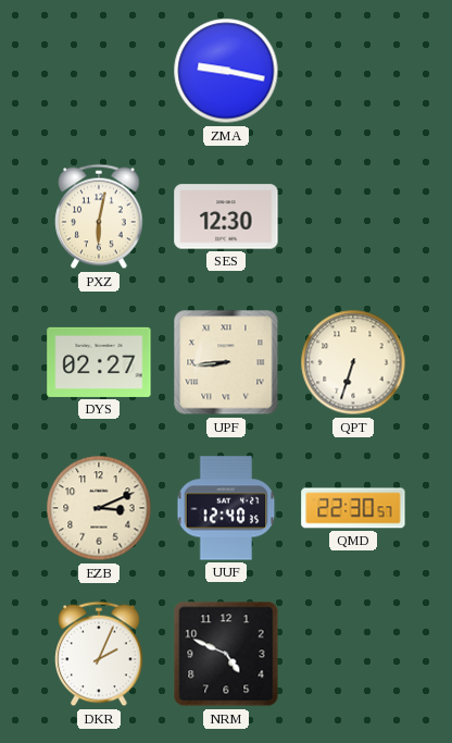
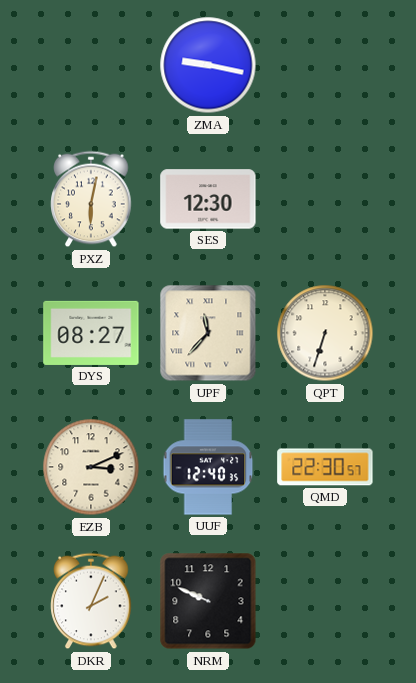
DYS: 02:27 -> 08:27
UPF: 8:44 -> 11:37
NRM: 4:49 -> 9:49
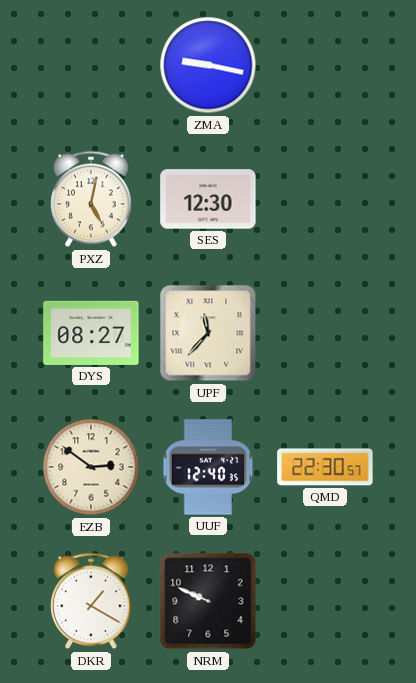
PXZ: 6:02 -> 5:02
QPT: 6:33 -> none
EZB: 3:11 -> 2:51
DKR: 2:04 -> 1:20
